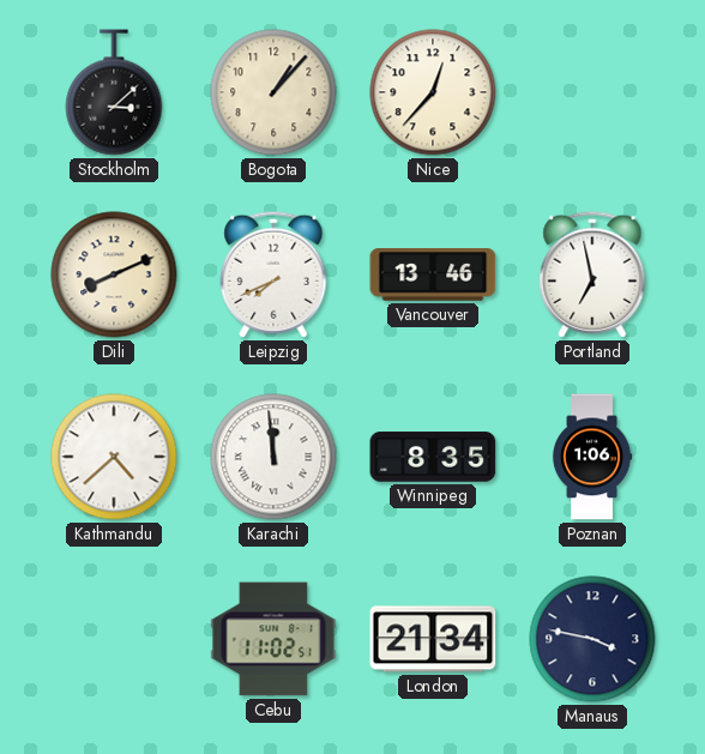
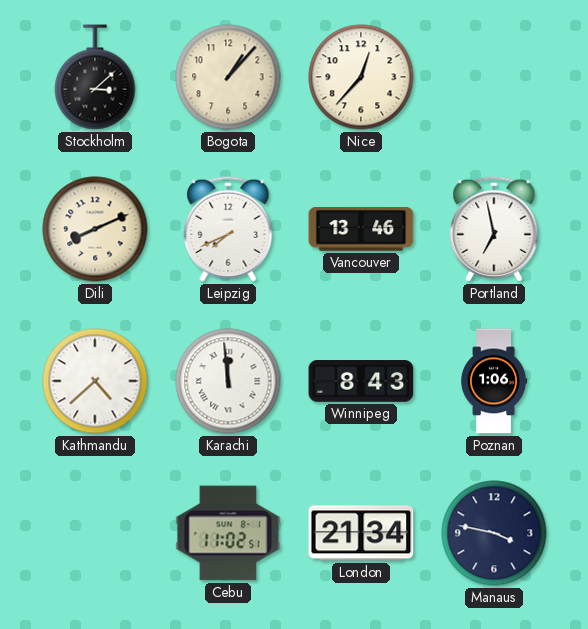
Winnipeg: 8:35 -> 8:43
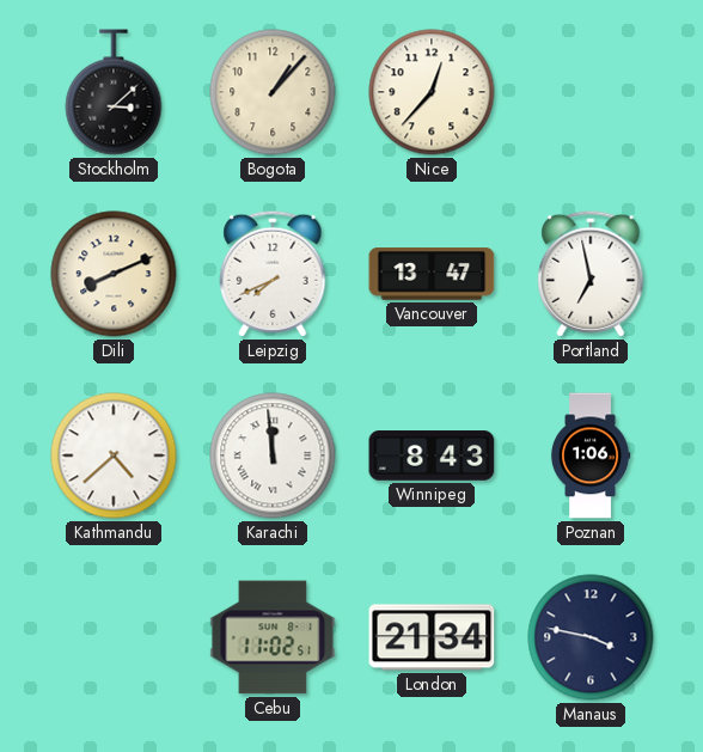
Vancouver: 13:46 -> 13:47
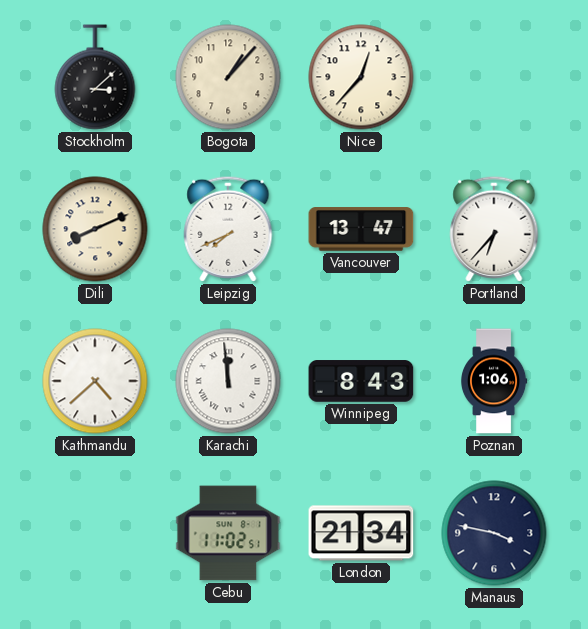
Portland: 6:58 -> 6:37
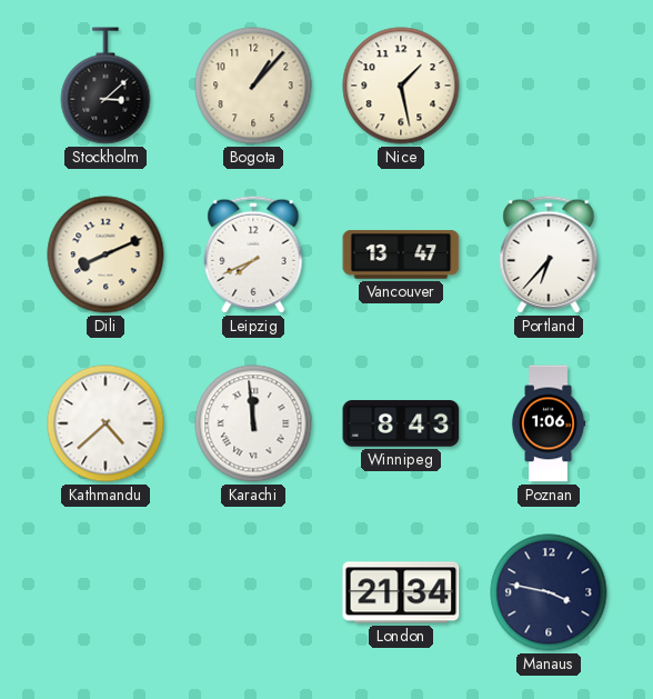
Nice: 12:37 -> 1:28
Cebu: 11:02 -> none
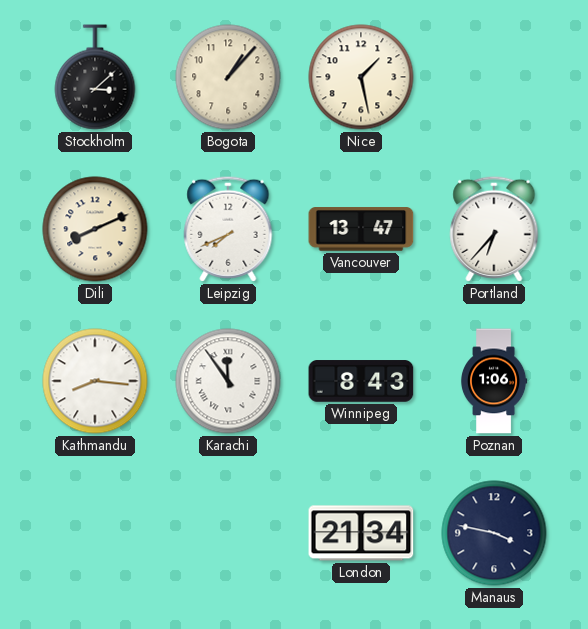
Kathmandu: 4:38 -> 8:16
Karachi: 11:59 -> 11:54
